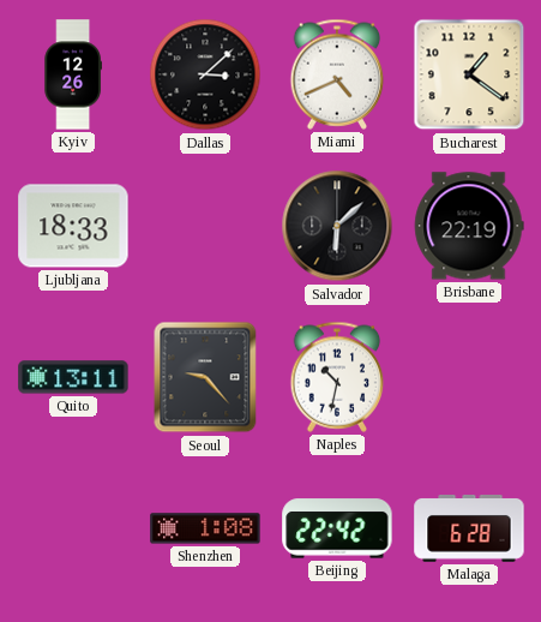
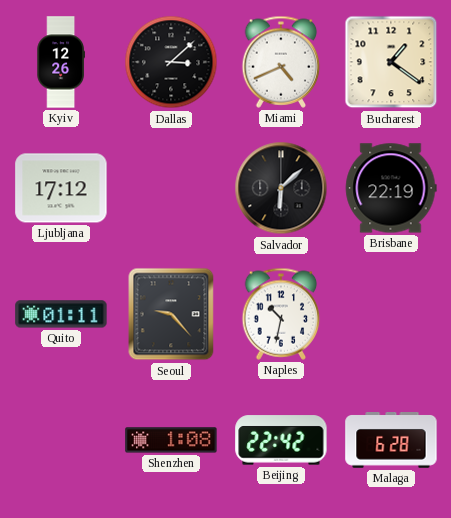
Ljubljana: 18:33 -> 17:12
Quito: 13:11 -> 01:11
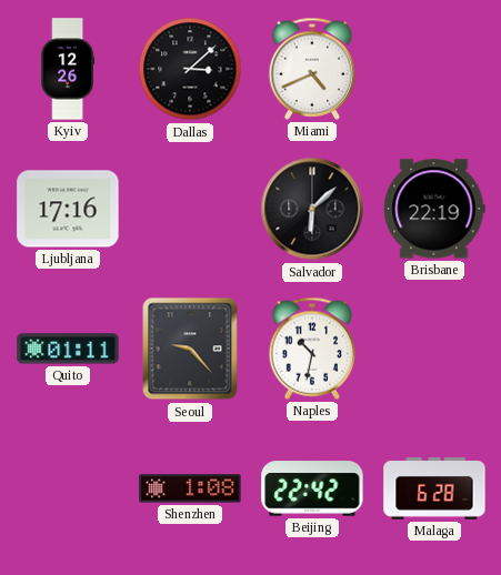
Bucharest: 1:21 -> none
Ljubljana: 17:12 -> 17:16
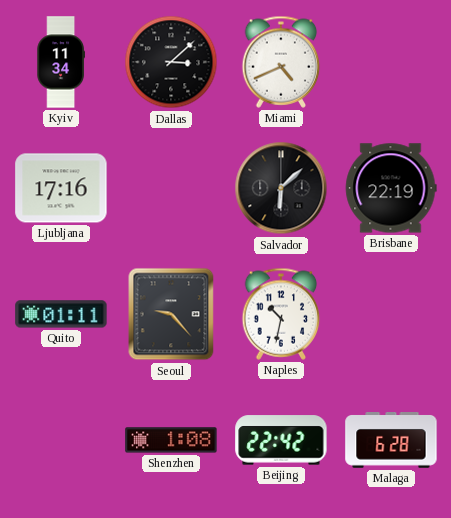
Kyiv: 12:26 -> 11:34
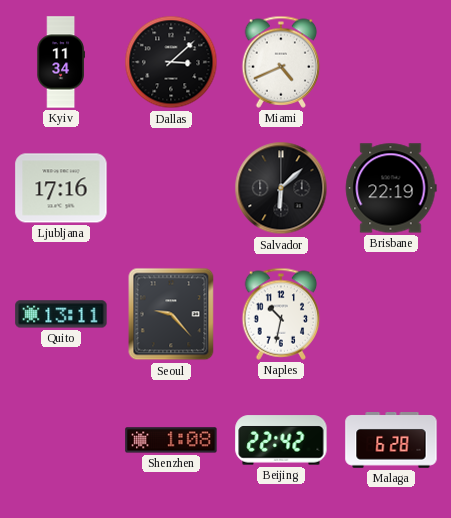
Quito: 01:11 -> 13:11
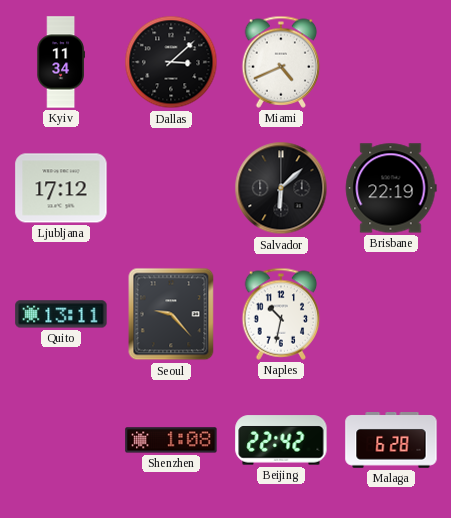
Ljubljana: 17:16 -> 17:12
